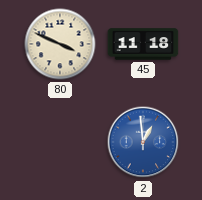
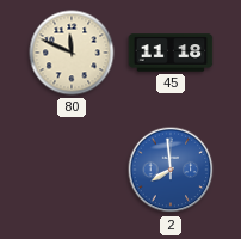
80: 3:49 -> 11:49
2: 12:59 -> 7:59
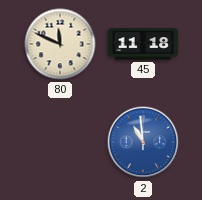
2: 7:59 -> 10:59
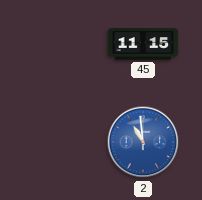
80: 11:49 -> none
45: 11:18 -> 11:15
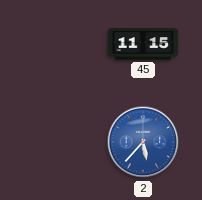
2: 10:59 -> 5:37
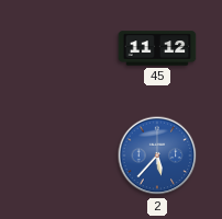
45: 11:15 -> 11:12
